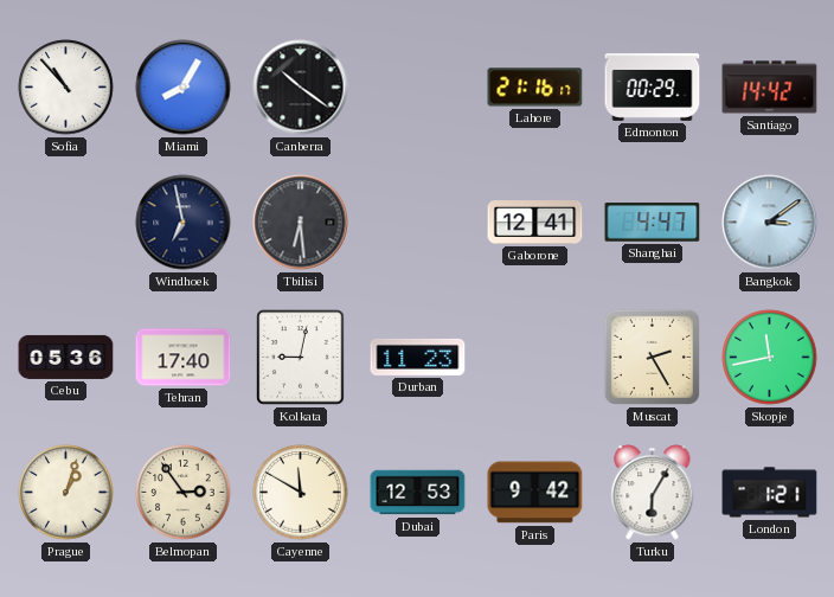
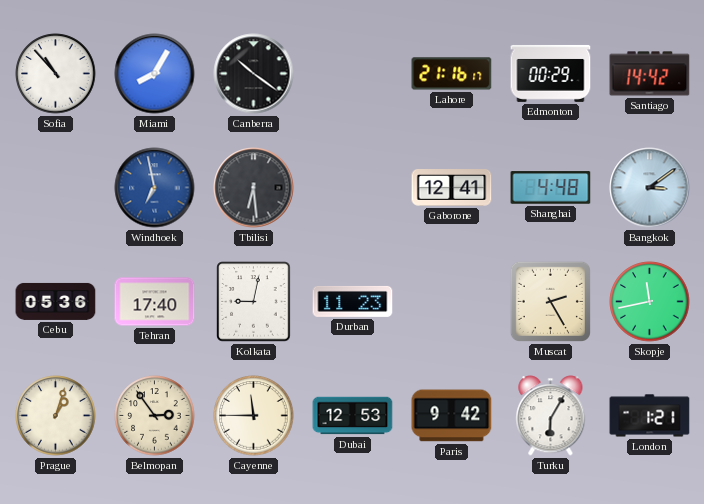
Windhoek dial: navy -> blue
Shanghai: 4:47 -> 4:48
Cayenne: 11:50 -> 11:45
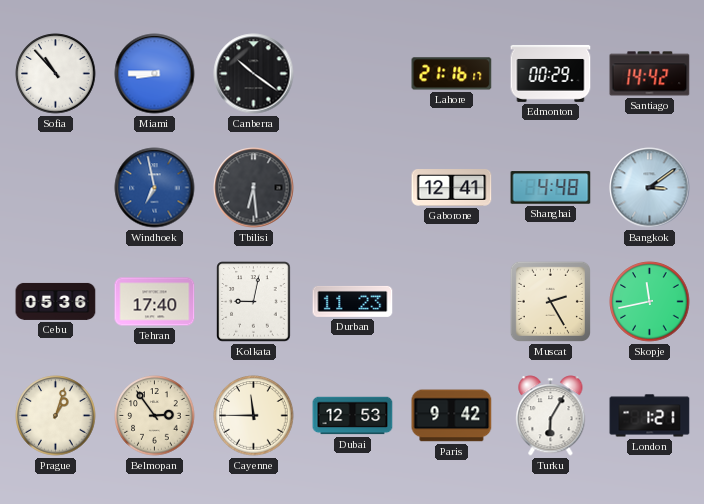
Miami: 8:05 -> 8:45
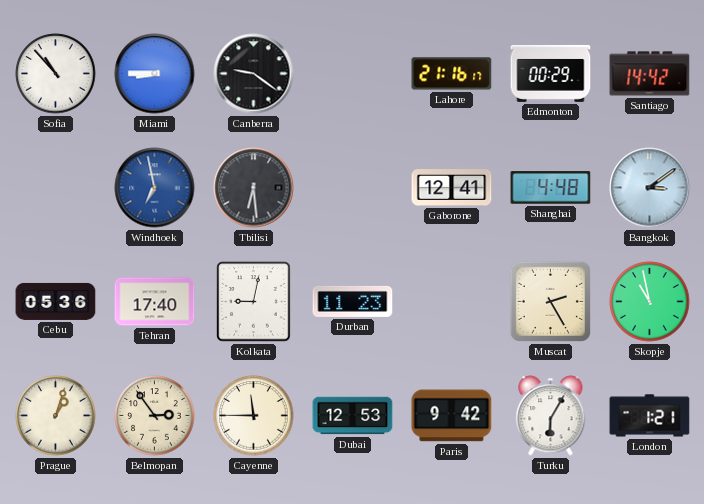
Canberra: 10:21 -> 9:21
Skopje: 11:43 -> 10:58
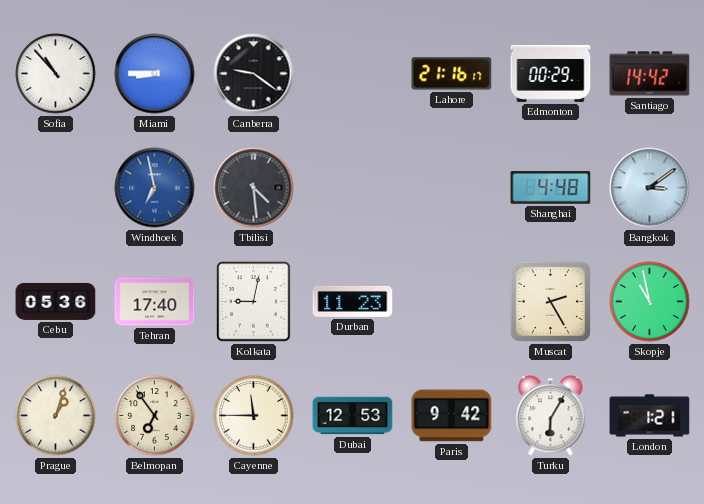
Tbilisi: 6:29 -> 4:29
Gaborone: 12:41 -> none
Belmopan: 2:54 -> 6:54
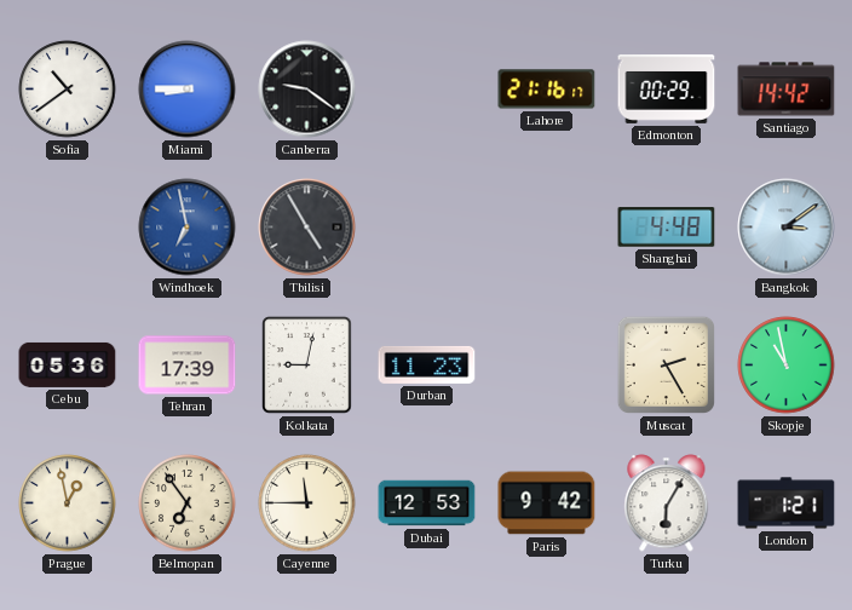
Sofia: 10:53 -> 10:39
Tbilisi: 4:29 -> 4:55
Tehran: 17:40 -> 17:39
Prague: 1:03 -> 12:58
